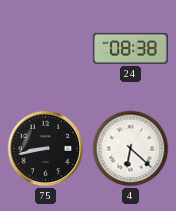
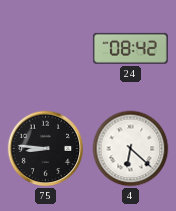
24: 08:38 -> 08:42
75: 8:43 -> 8:46
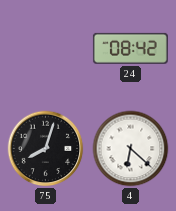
75: 8:46 -> 8:03
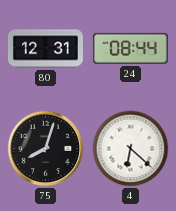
80: none -> 12:31
24: 08:42 -> 08:44
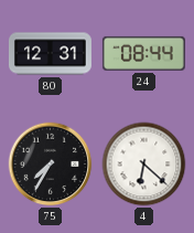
75: 8:03 -> 7:35
